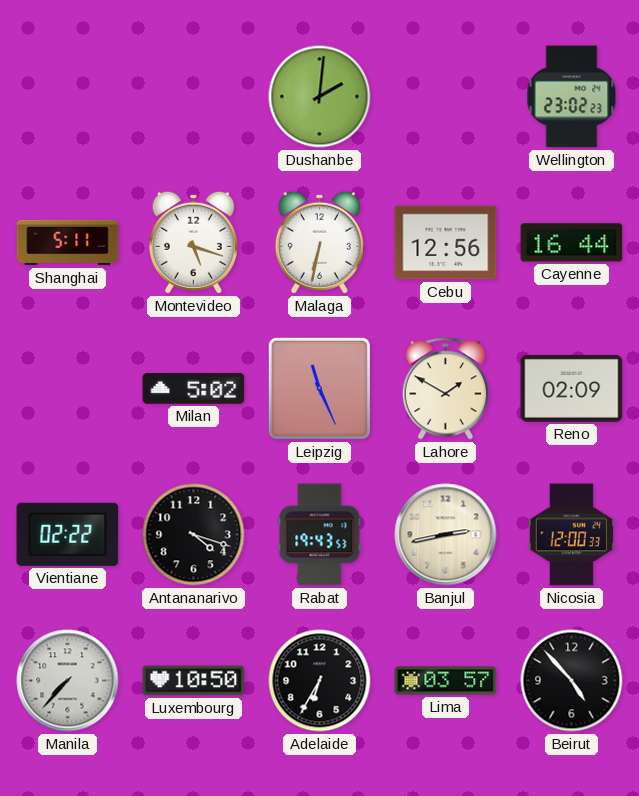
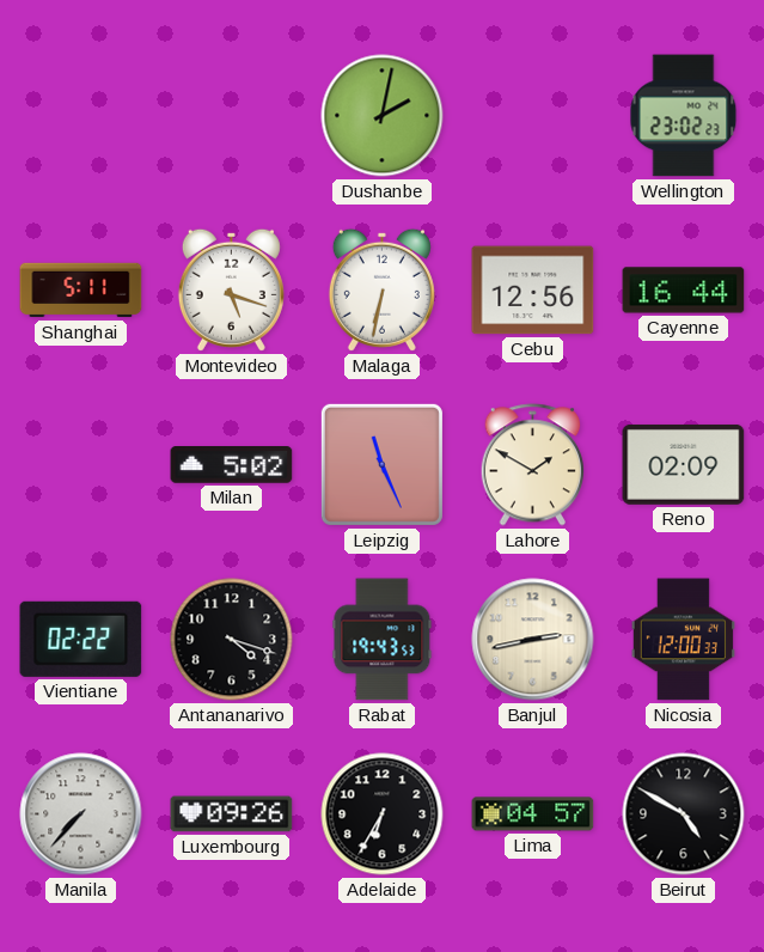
Dushanbe: 2:01 -> 2:02
Luxembourg: 10:50 -> 09:26
Lima: 03:57 -> 04:57
Beirut: 4:53 -> 4:50
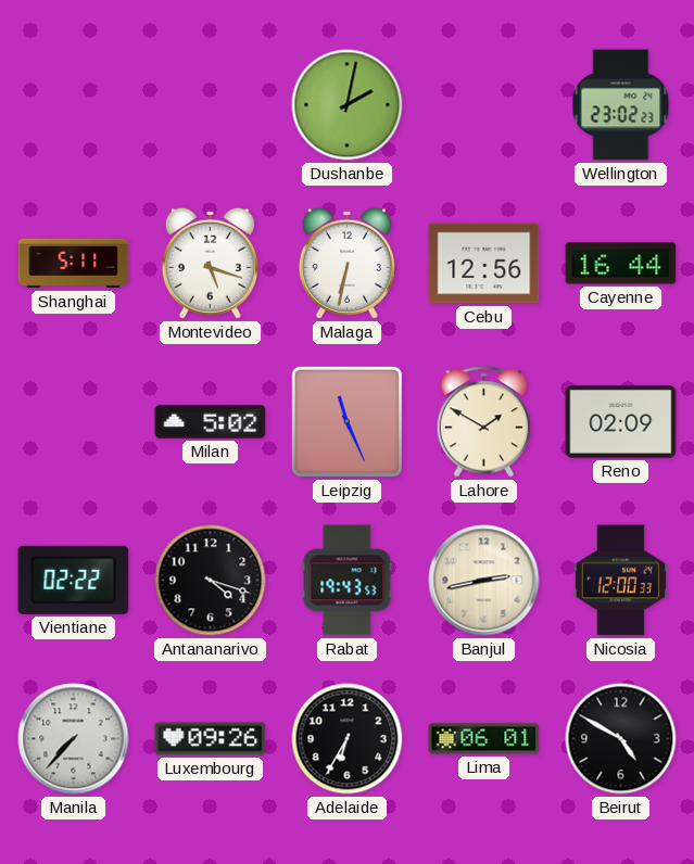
Lima: 04:57 -> 06:01
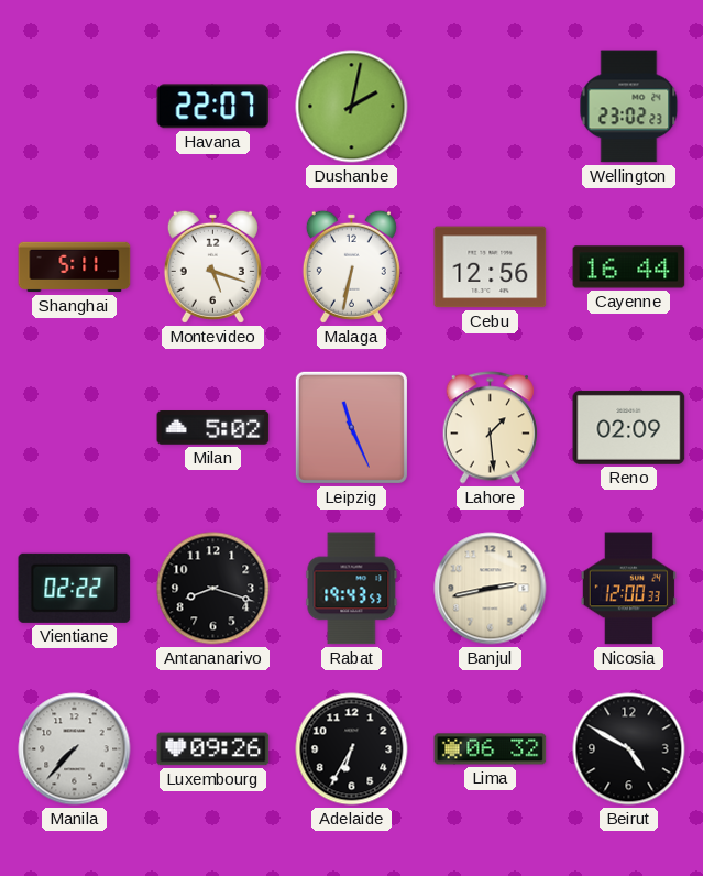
Havana: none -> 22:07
Lahore: 1:50 -> 1:29
Antananarivo: 4:18 -> 8:18
Lima: 06:01 -> 06:32
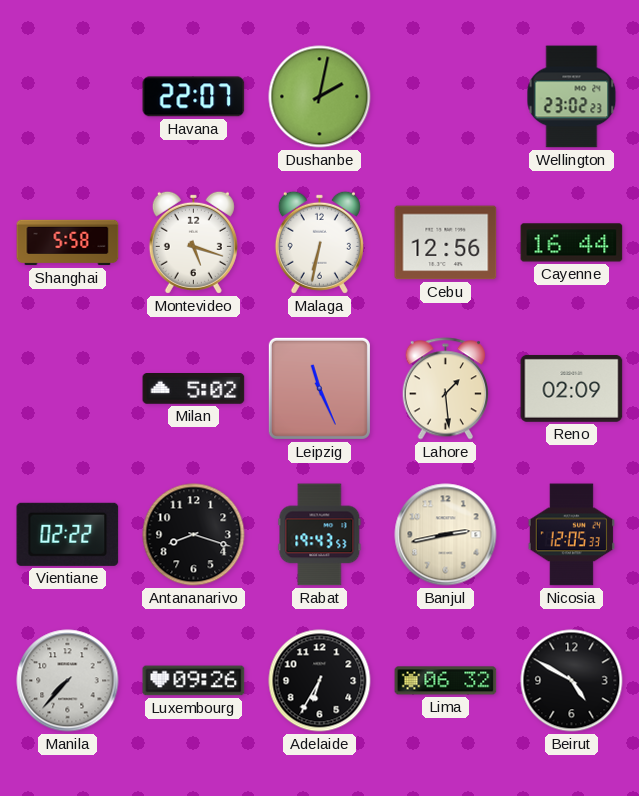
Shanghai: 5:11 -> 5:58
Nicosia: 12:00 -> 12:05
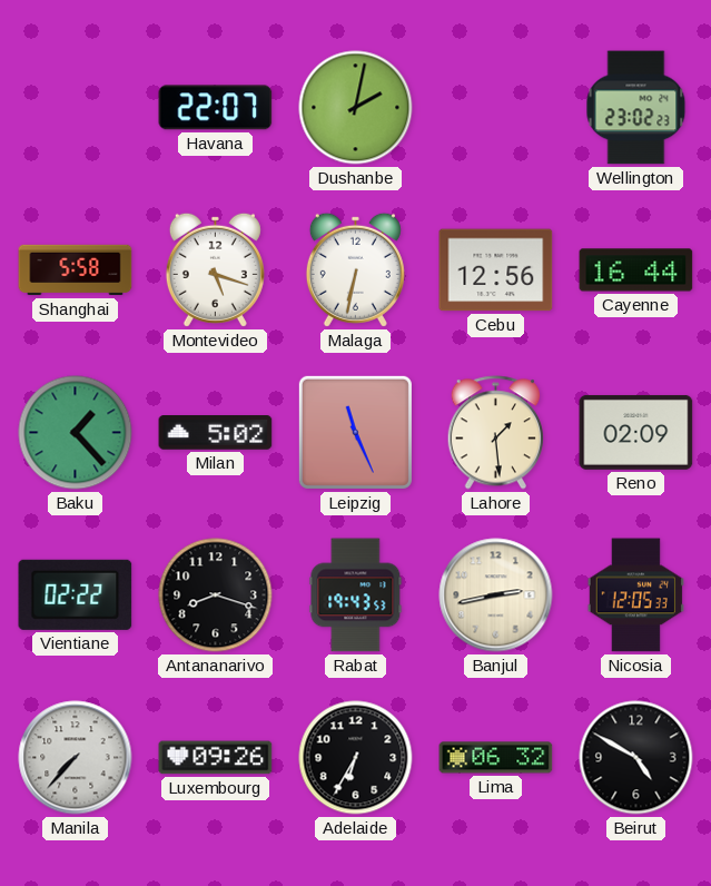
Baku: none -> 1:23
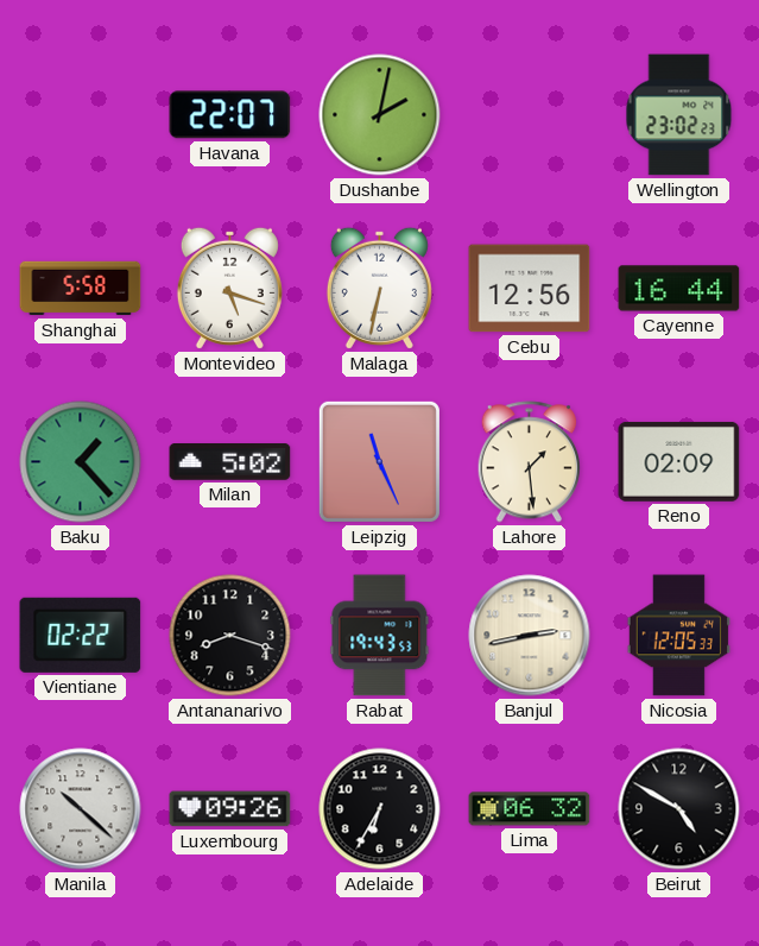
Manila: 7:37 -> 10:22
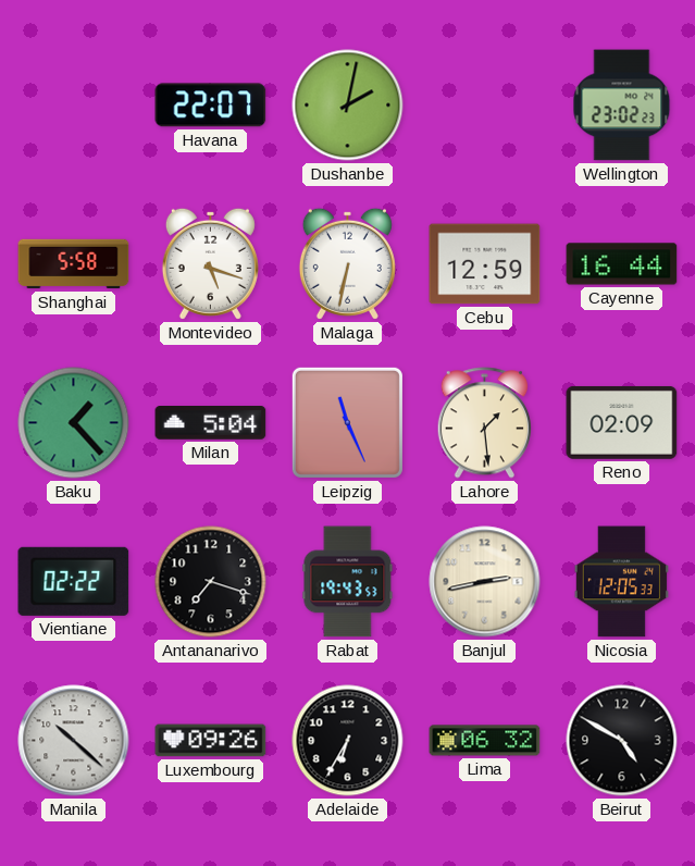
Cebu: 12:56 -> 12:59
Milan: 5:02 -> 5:04
Antananarivo: 8:18 -> 7:18
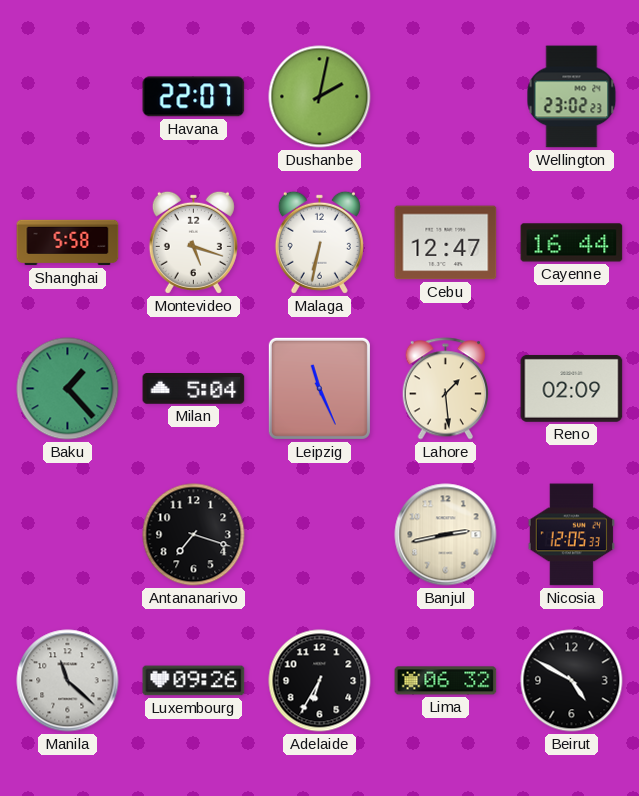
Cebu: 12:59 -> 12:47
Vientiane: 02:22 -> none
Rabat: 19:43 -> none
Manila: 10:22 -> 11:22
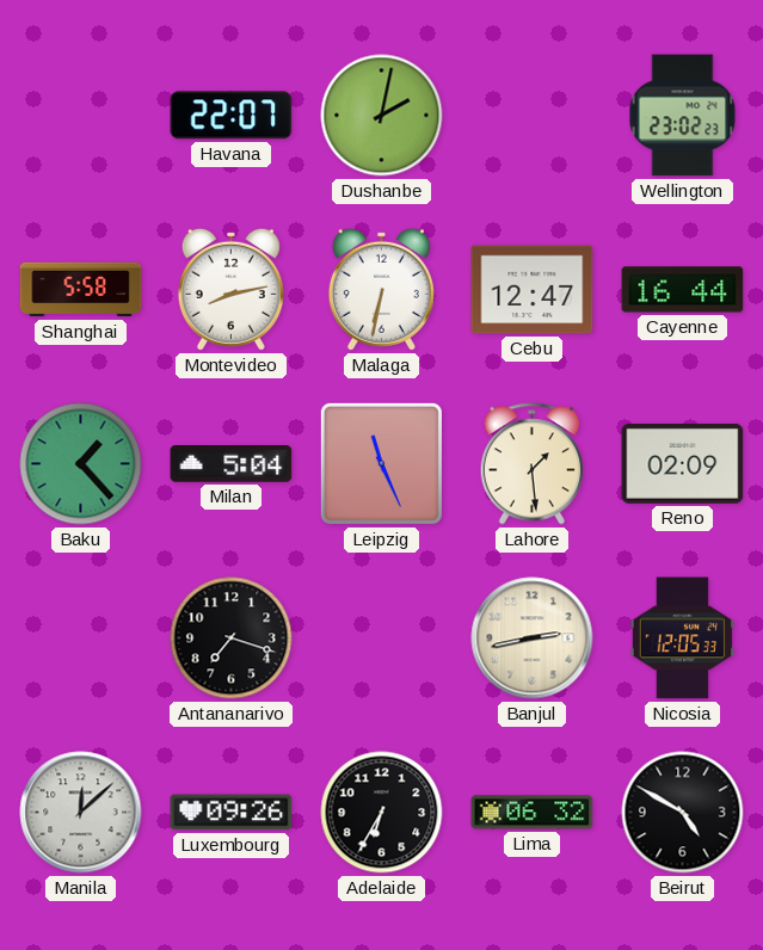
Montevideo: 5:18 -> 8:13
Manila: 11:22 -> 12:08
